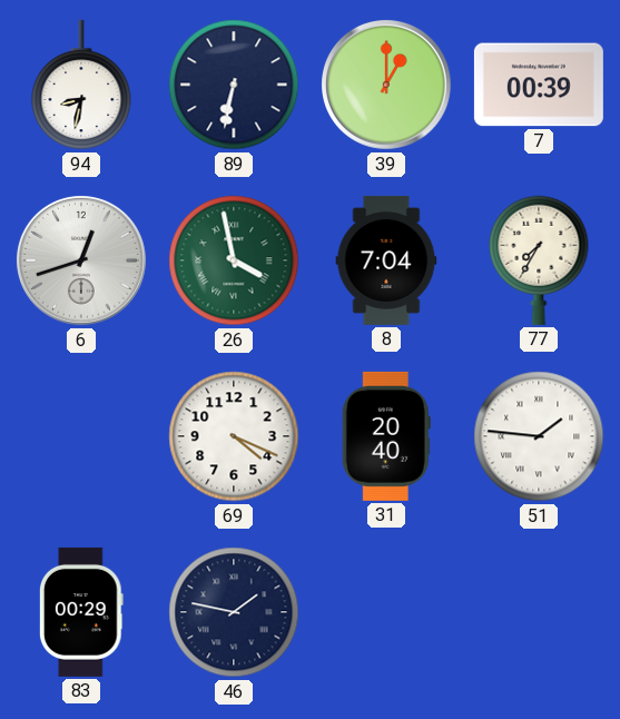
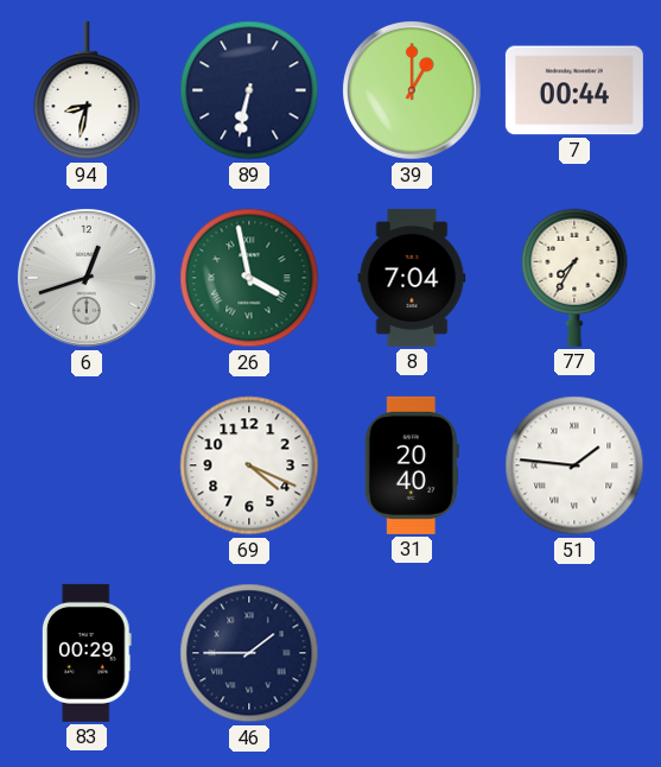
7: 00:39 -> 00:44
46: 1:47 -> 1:45
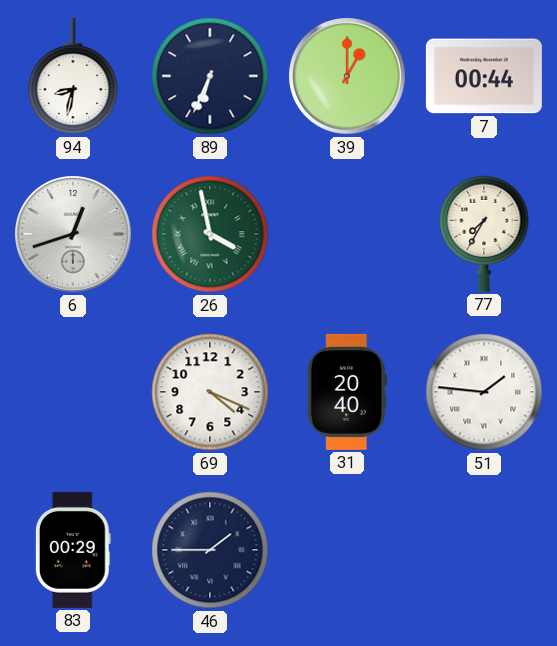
89: 6:32 -> 6:34
8: 7:04 -> none
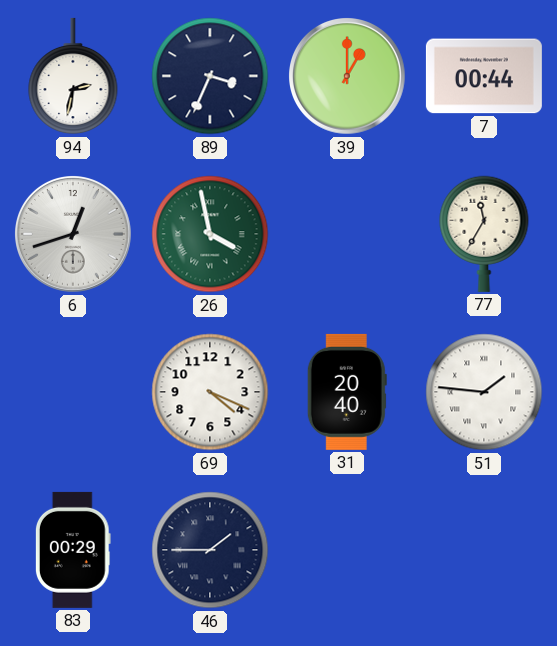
94: 8:32 -> 2:32
89: 6:34 -> 3:34
77: 7:35 -> 11:35
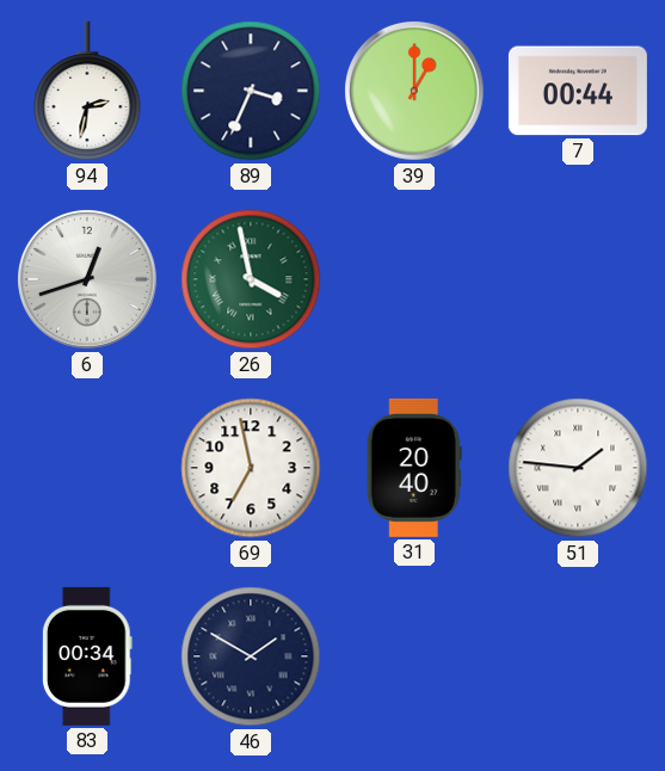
77: 11:35 -> none
69: 4:19 -> 6:58
83: 00:29 -> 00:34
46: 1:45 -> 1:50
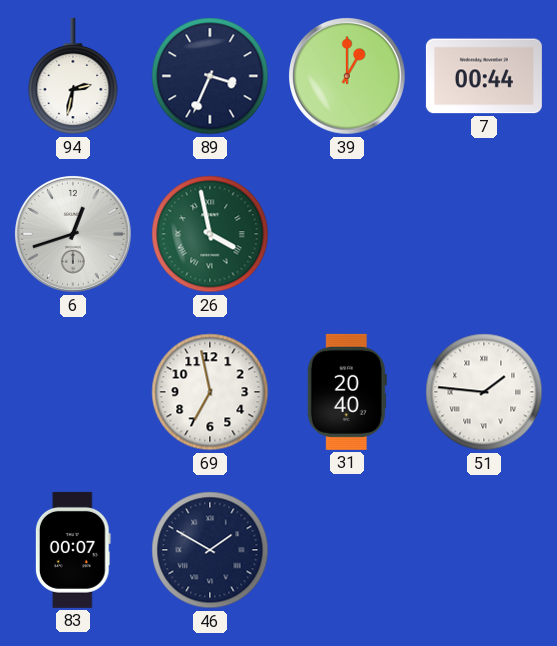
83: 00:34 -> 00:07
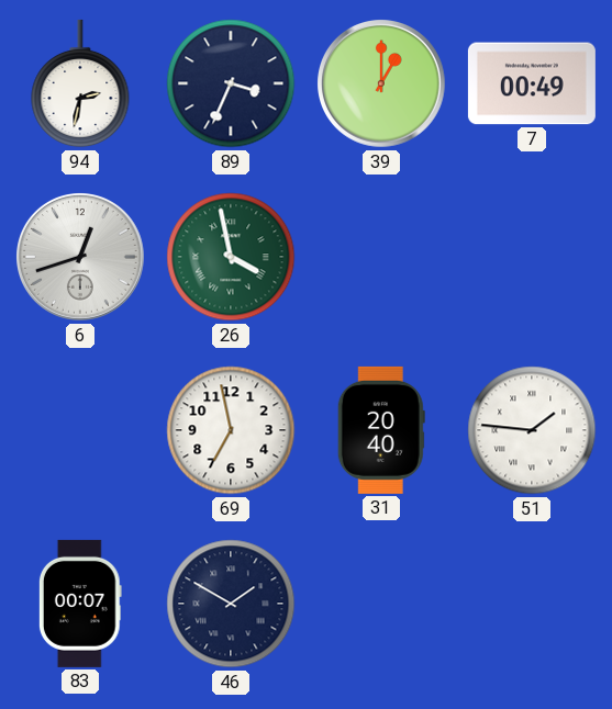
7: 00:44 -> 00:49
